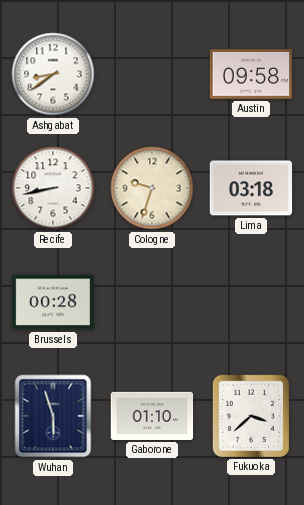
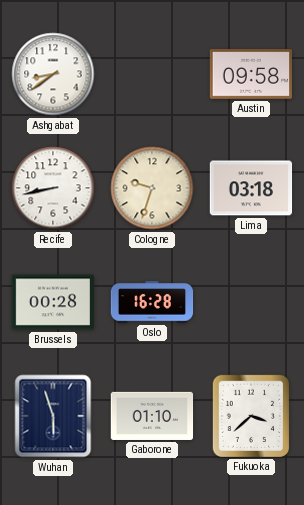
Oslo: none -> 16:28
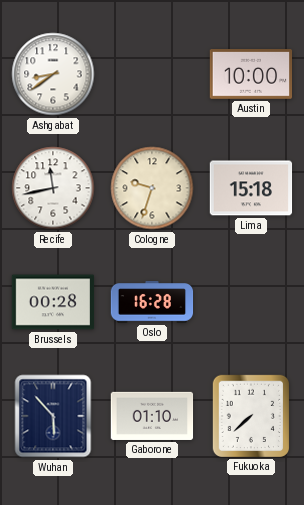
Austin: 09:58 -> 10:00
Recife: 8:43 -> 11:43
Lima: 03:18 -> 15:18
Wuhan: 5:57 -> 5:53
Fukuoka: 3:38 -> 7:38
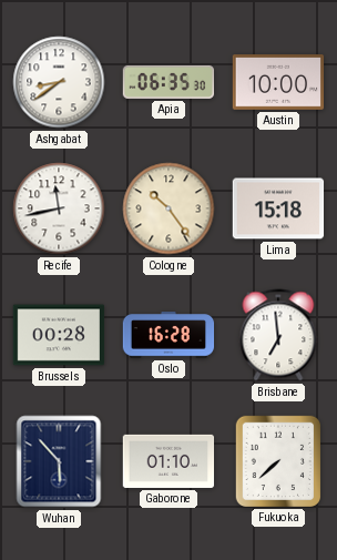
Apia: none -> 06:35
Cologne: 9:33 -> 10:24
Brisbane: none -> 6:59
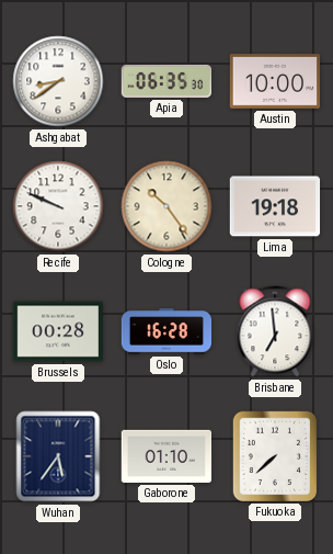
Recife: 11:43 -> 9:49
Lima: 15:18 -> 19:18
Wuhan: 5:53 -> 5:36
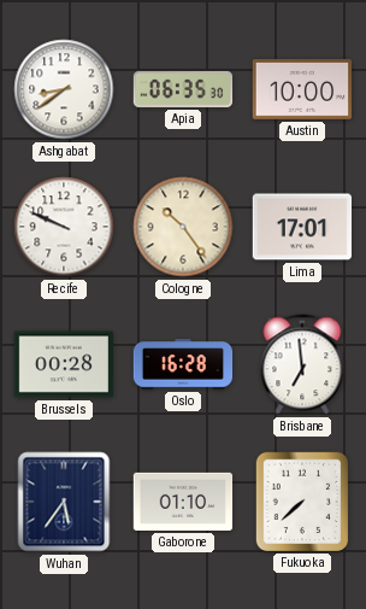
Lima: 19:18 -> 17:01
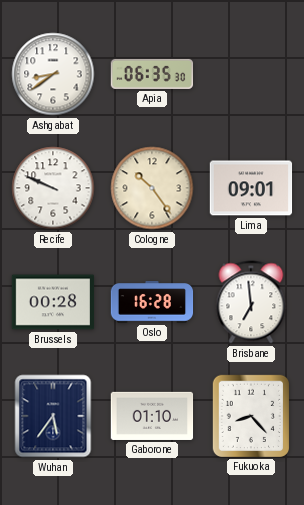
Austin: 10:00 -> none
Lima: 17:01 -> 09:01
Fukuoka: 7:38 -> 8:23
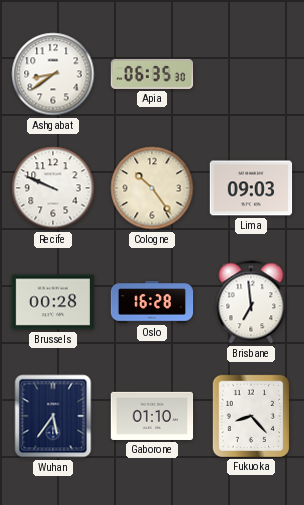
Lima: 09:01 -> 09:03
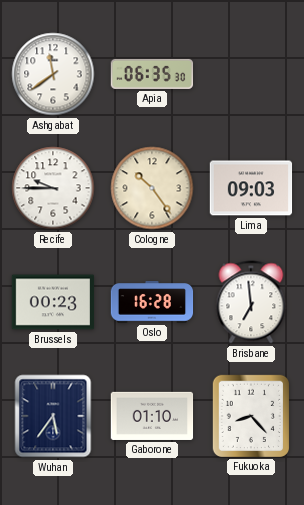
Ashgabat: 8:39 -> 11:39
Recife: 9:49 -> 9:45
Brussels: 00:28 -> 00:23
